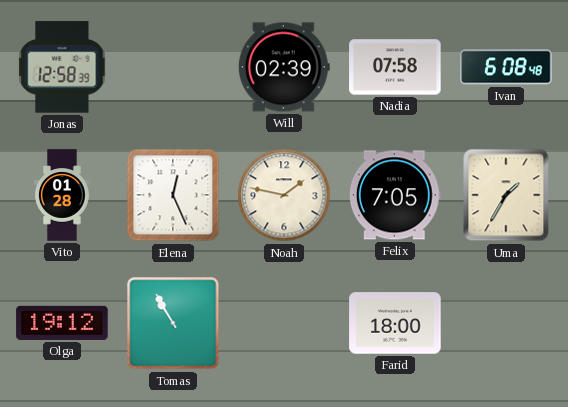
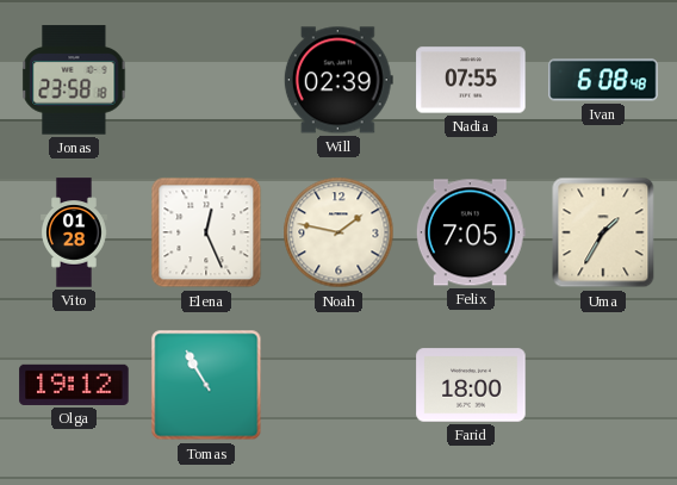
Jonas: 12:58 -> 23:58
Nadia: 07:58 -> 07:55
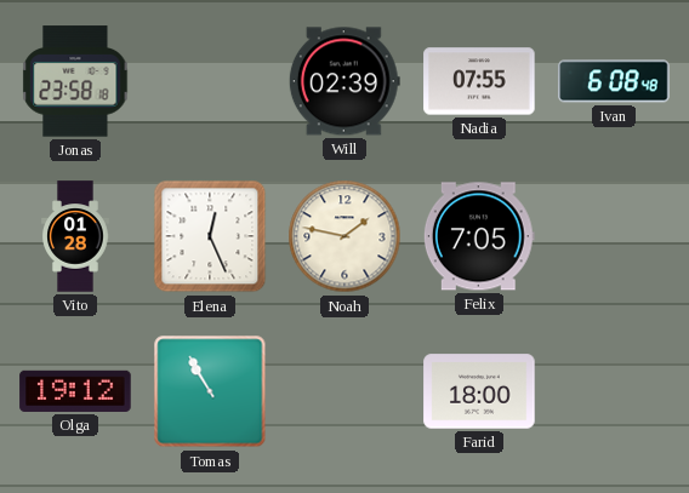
Uma: 1:35 -> none
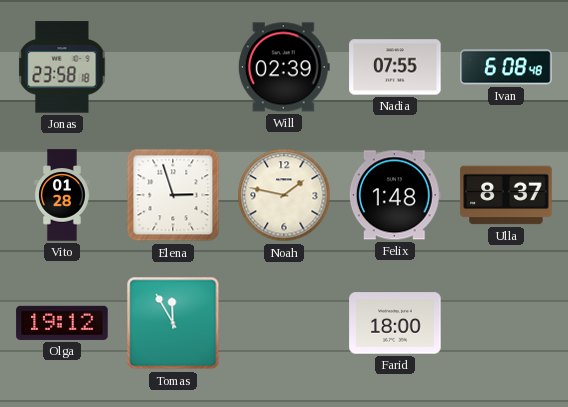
Elena: 12:26 -> 2:57
Felix: 7:05 -> 1:48
Ulla: none -> 8:37
Tomas: 10:55 -> 11:55
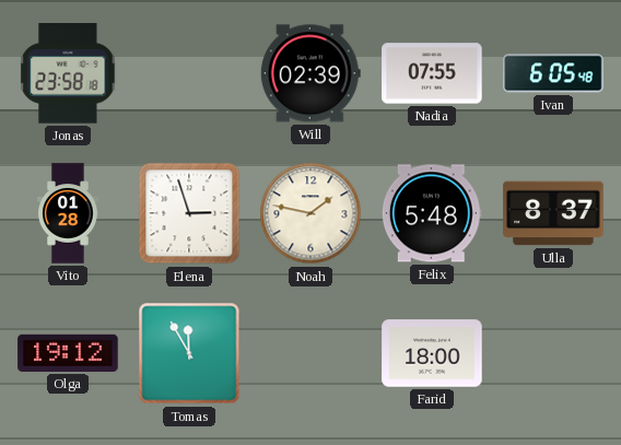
Ivan: 6:08 -> 6:05
Felix: 1:48 -> 5:48
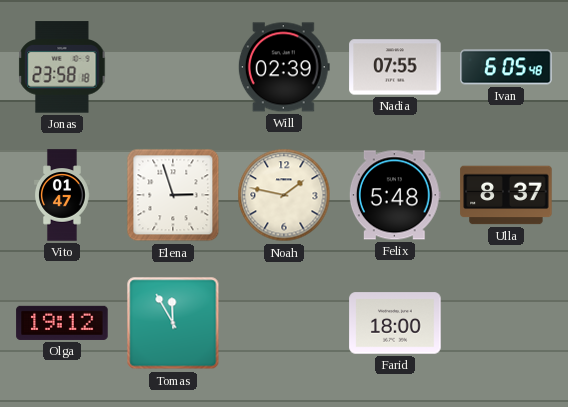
Vito: 01:28 -> 01:47
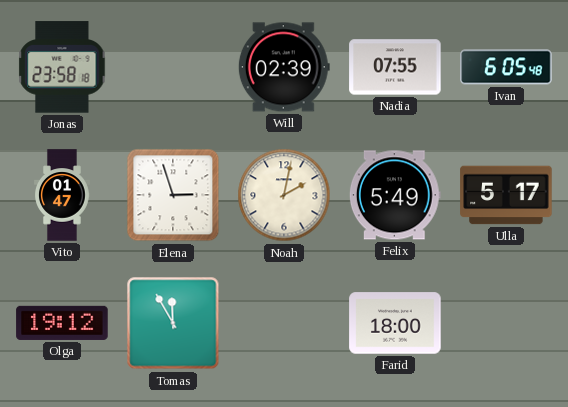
Noah: 1:47 -> 2:02
Felix: 5:48 -> 5:49
Ulla: 8:37 -> 5:17
